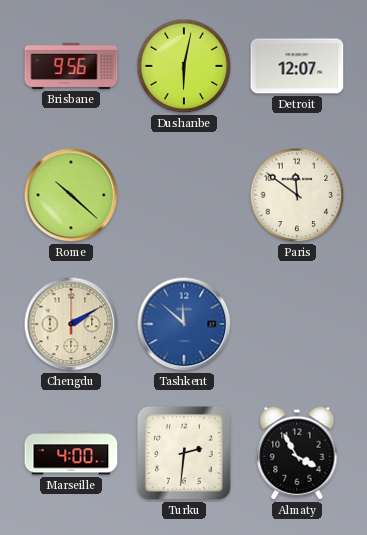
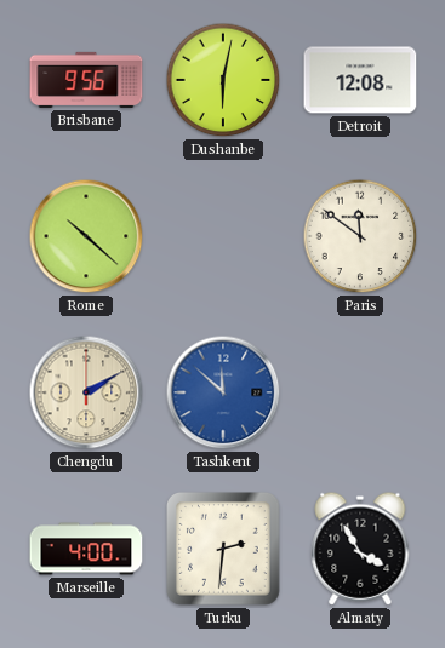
Detroit: 12:07 -> 12:08
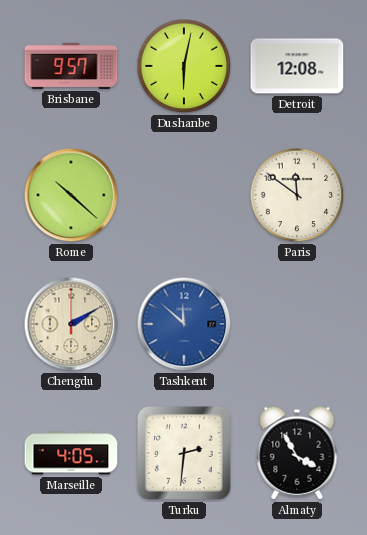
Brisbane: 9:56 -> 9:57
Marseille: 4:00 -> 4:05
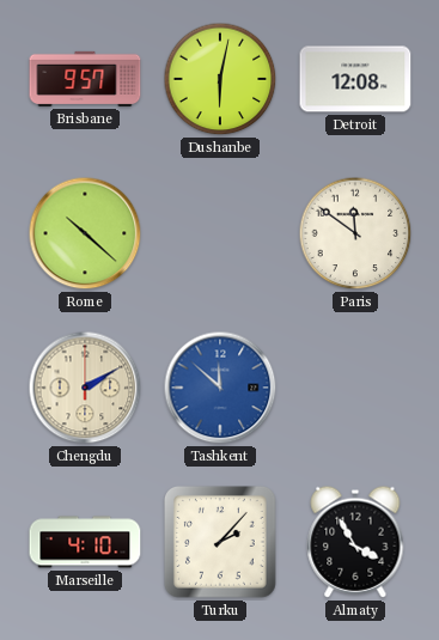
Marseille: 4:05 -> 4:10
Turku: 2:31 -> 2:07
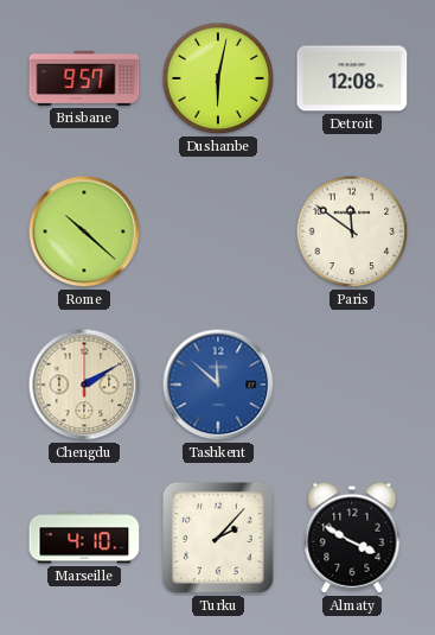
Almaty: 3:55 -> 3:50
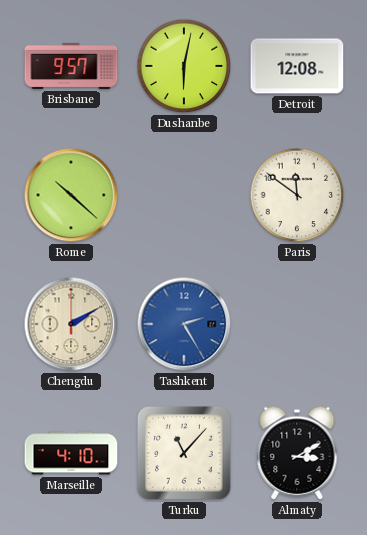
Tashkent: 11:52 -> 2:25
Turku: 2:07 -> 11:07
Almaty: 3:50 -> 3:10
